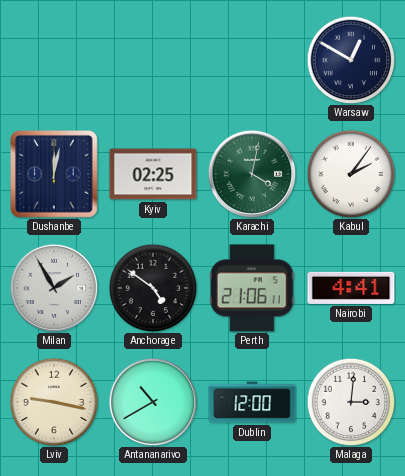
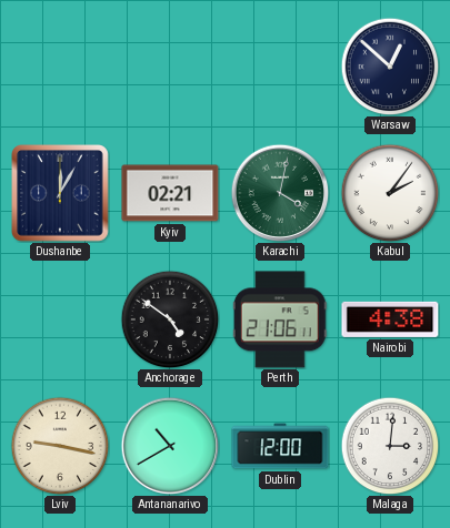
Warsaw: 12:50 -> 12:52
Dushanbe: 12:02 -> 12:05
Kyiv: 02:25 -> 02:21
Milan: 1:55 -> none
Nairobi: 4:41 -> 4:38
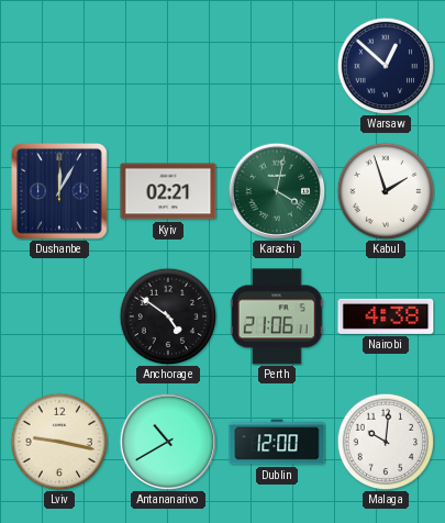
Kabul: 2:06 -> 1:57
Malaga: 3:01 -> 10:01
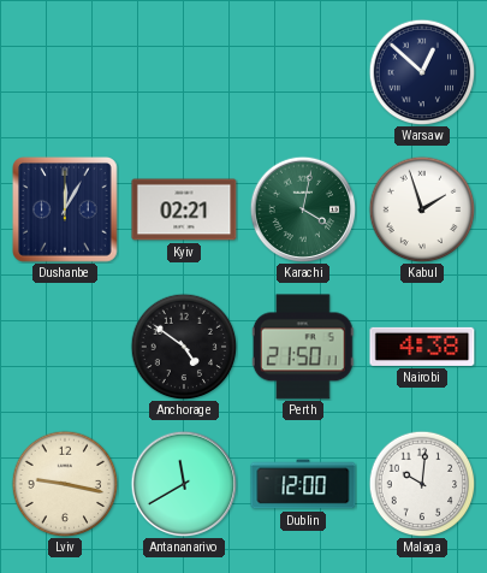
Perth: 21:06 -> 21:50
Antananarivo: 10:40 -> 11:40
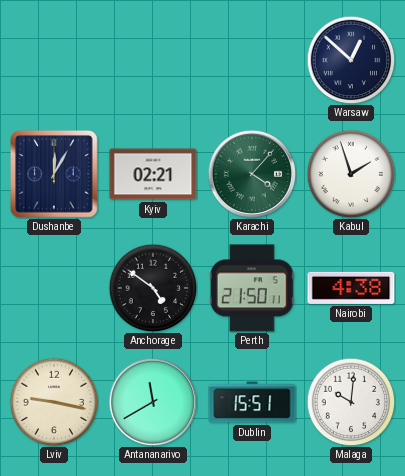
Karachi: 4:02 -> 4:07
Dublin: 12:00 -> 15:51
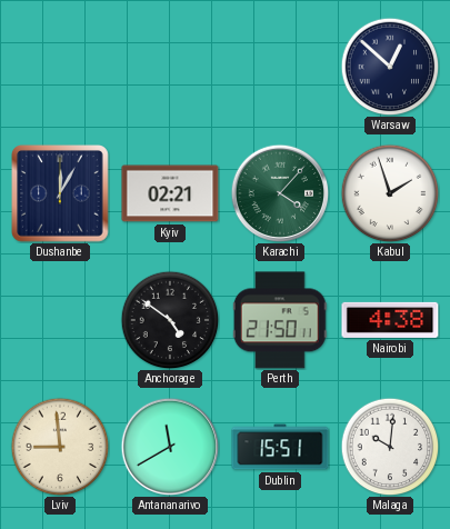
Lviv: 9:17 -> 8:59
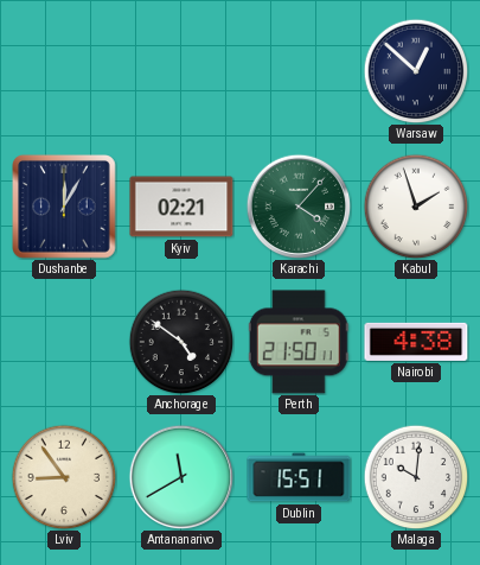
Lviv: 8:59 -> 8:54
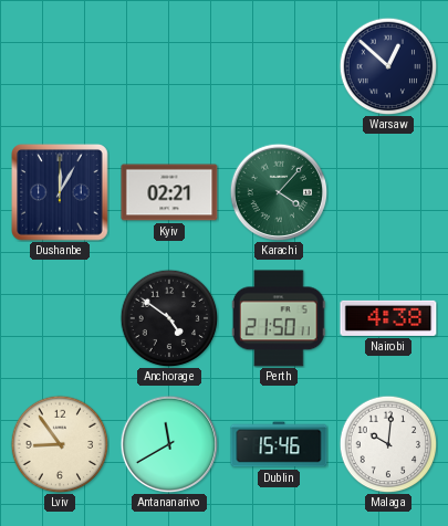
Kabul: 1:57 -> none
Dublin: 15:51 -> 15:46
